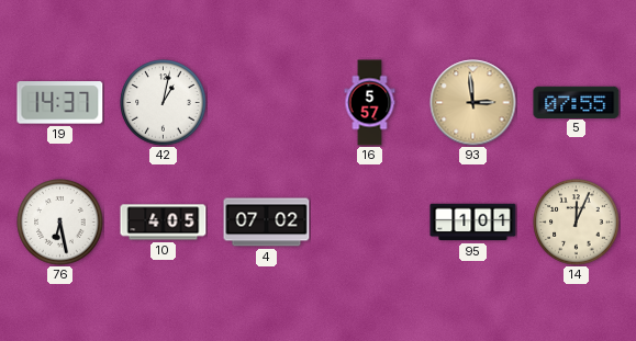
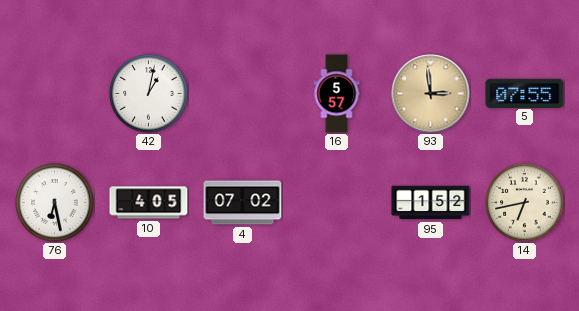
19: 14:37 -> none
95: 1:01 -> 1:52
14: 12:04 -> 6:43
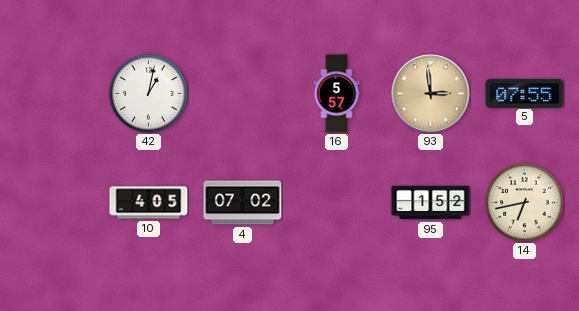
76: 6:28 -> none
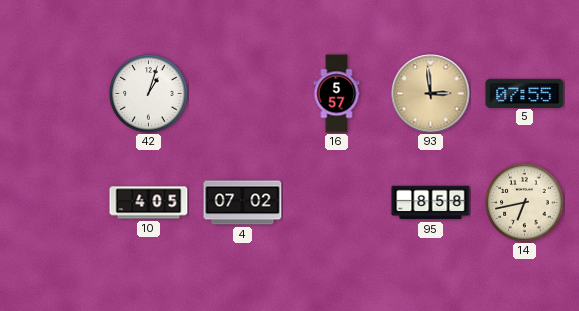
42: 1:02 -> 1:03
95: 1:52 -> 8:58
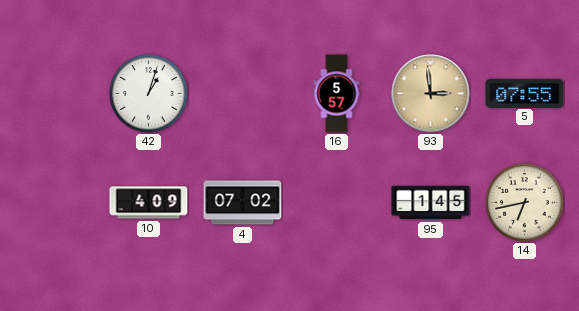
10: 4:05 -> 4:09
95: 8:58 -> 1:45
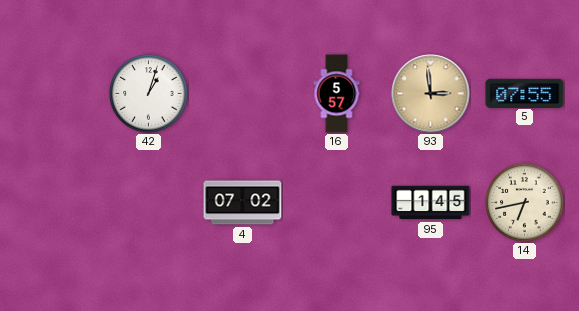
10: 4:09 -> none
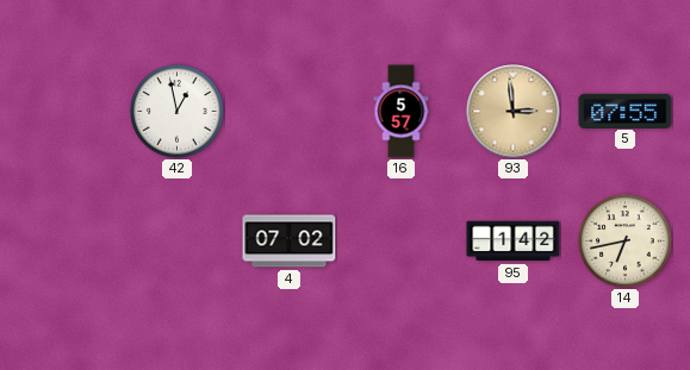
42: 1:03 -> 12:58
95: 1:45 -> 1:42
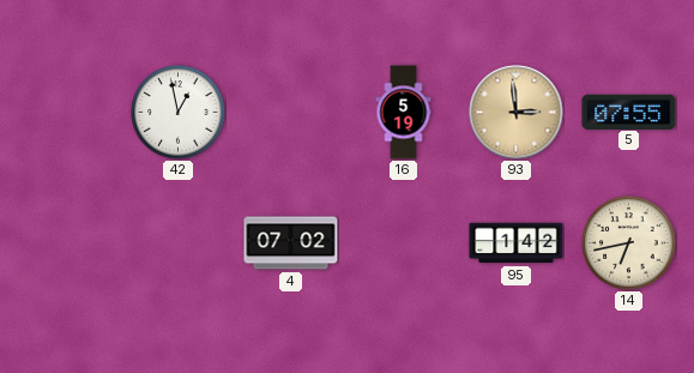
16: 5:57 -> 5:19
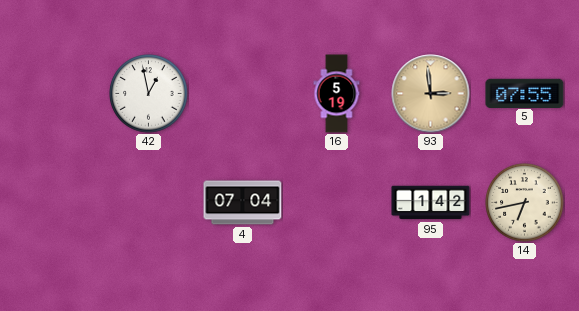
4: 07:02 -> 07:04
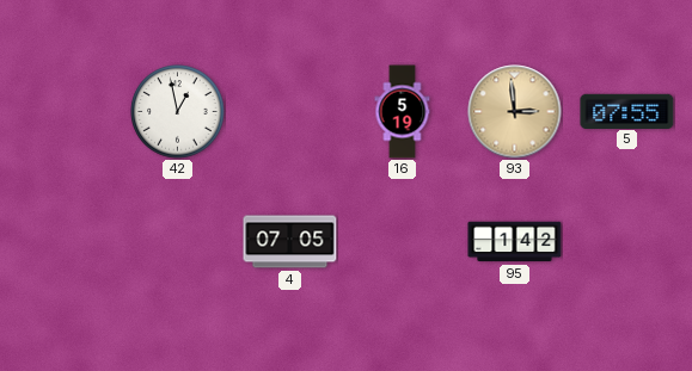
4: 07:04 -> 07:05
14: 6:43 -> none
